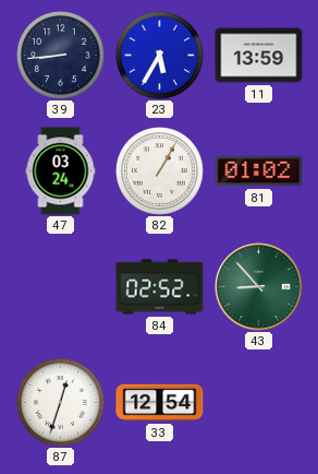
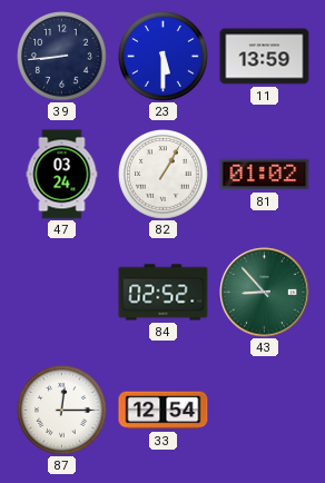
23: 5:35 -> 5:30
87: 12:33 -> 12:15
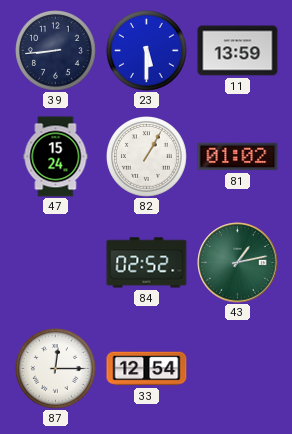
47: 03:24 -> 15:24
43: 8:53 -> 1:13
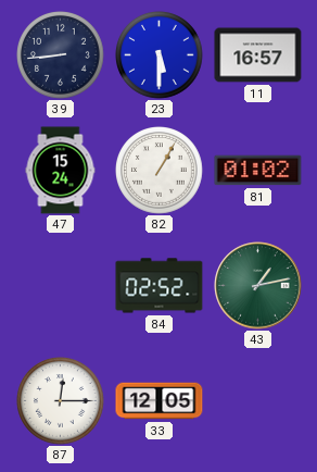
11: 13:59 -> 16:57
33: 12:54 -> 12:05
